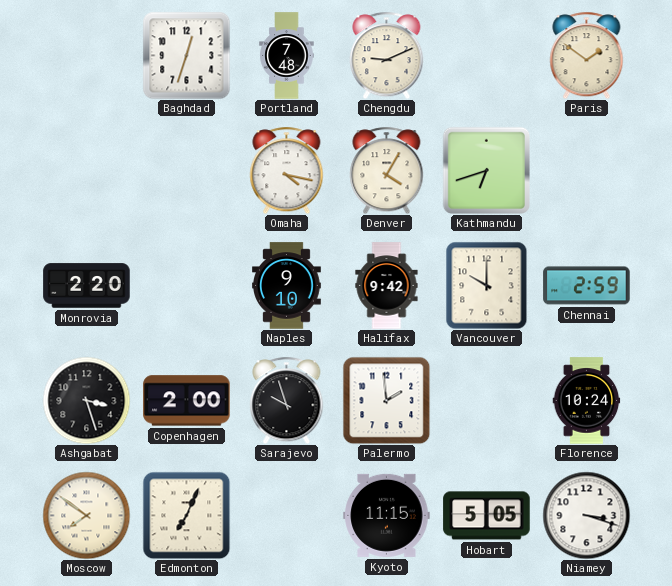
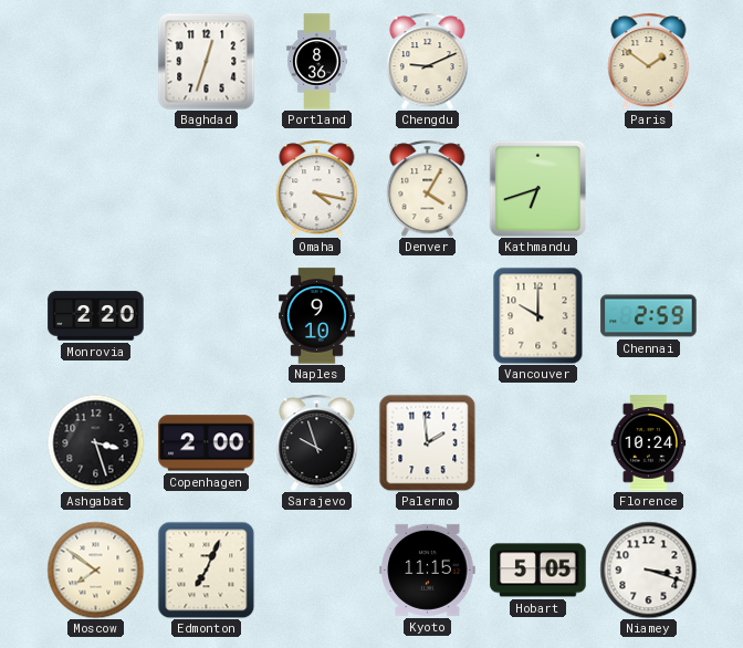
Portland: 7:48 -> 8:36
Halifax: 9:42 -> none
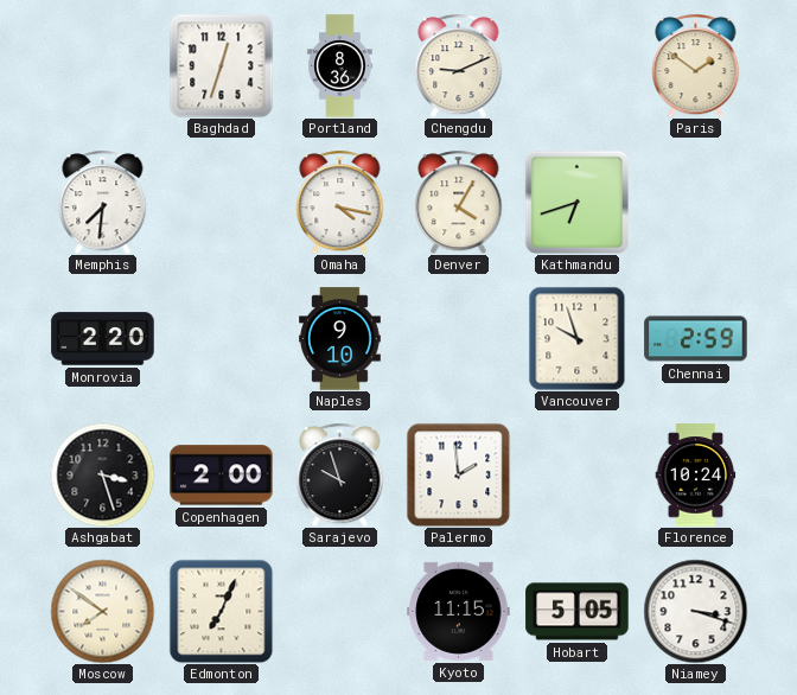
Memphis: none -> 7:31
Vancouver: 10:00 -> 9:57
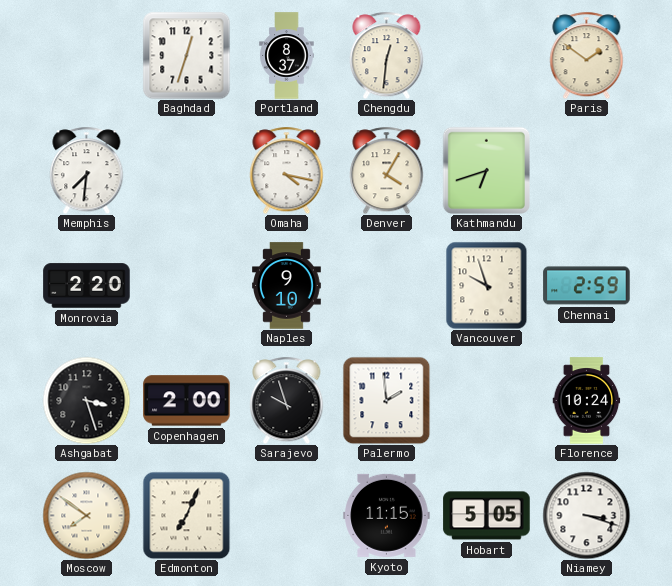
Portland: 8:36 -> 8:37
Chengdu: 9:11 -> 12:31
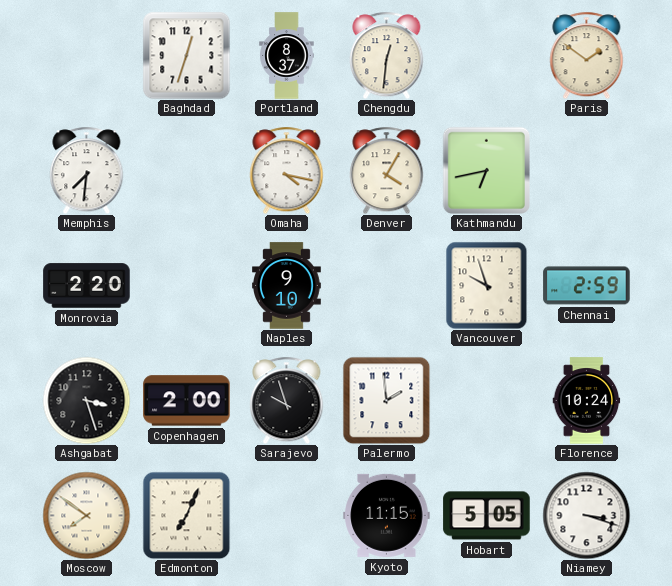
Kathmandu: 6:42 -> 6:43
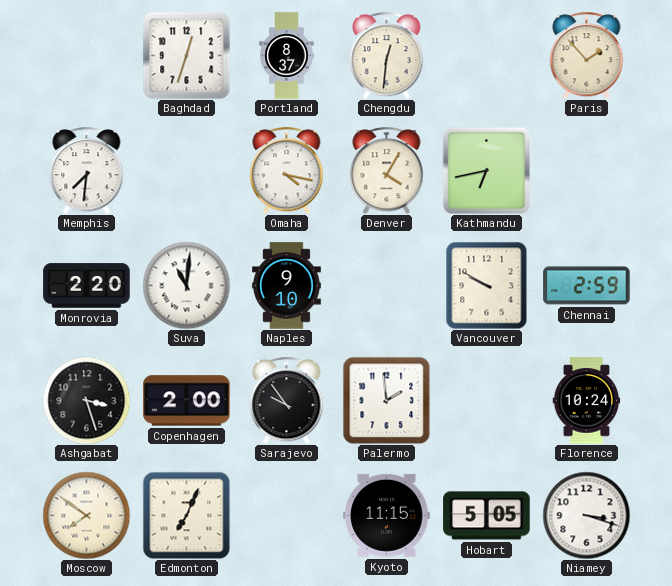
Paris: 1:51 -> 1:53
Suva: none -> 11:01
Vancouver: 9:57 -> 9:50
Sarajevo: 9:57 -> 9:54
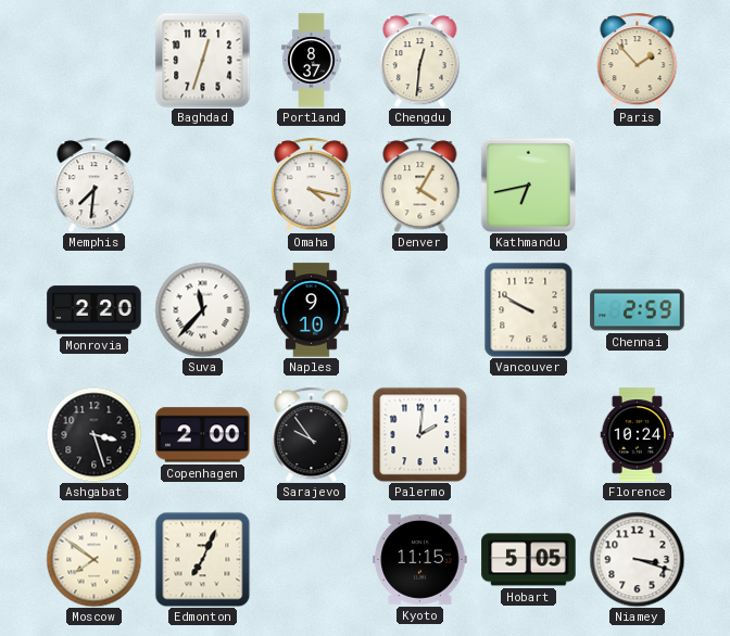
Suva: 11:01 -> 11:37
Palermo: 1:59 -> 2:01
